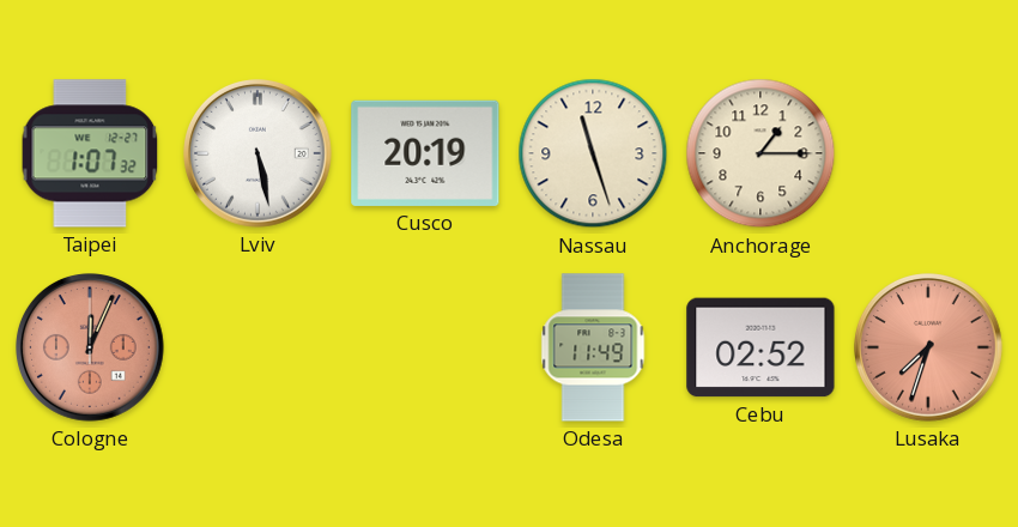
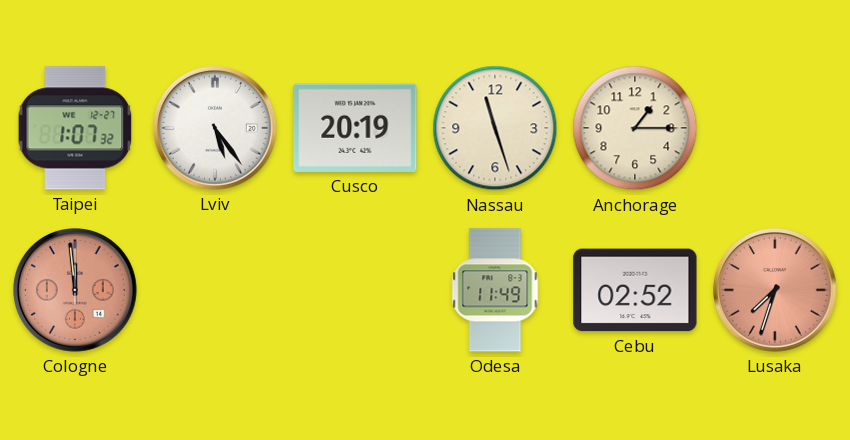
Lviv: 5:28 -> 5:24
Cologne: 12:04 -> 11:59
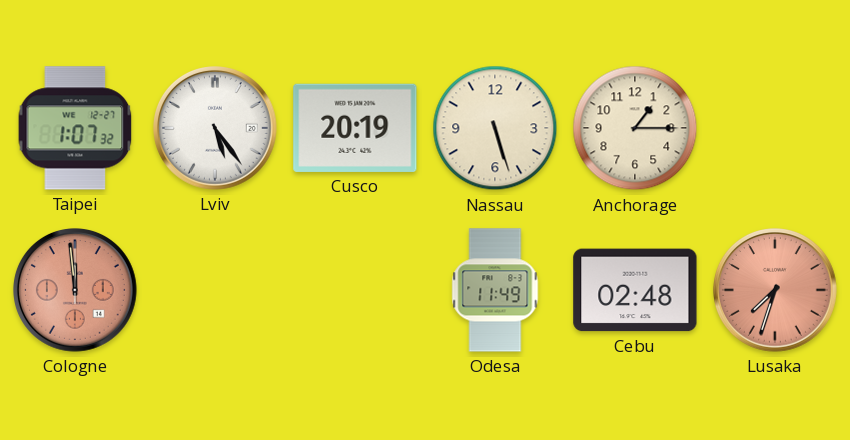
Nassau: 11:27 -> 5:27
Cebu: 02:52 -> 02:48
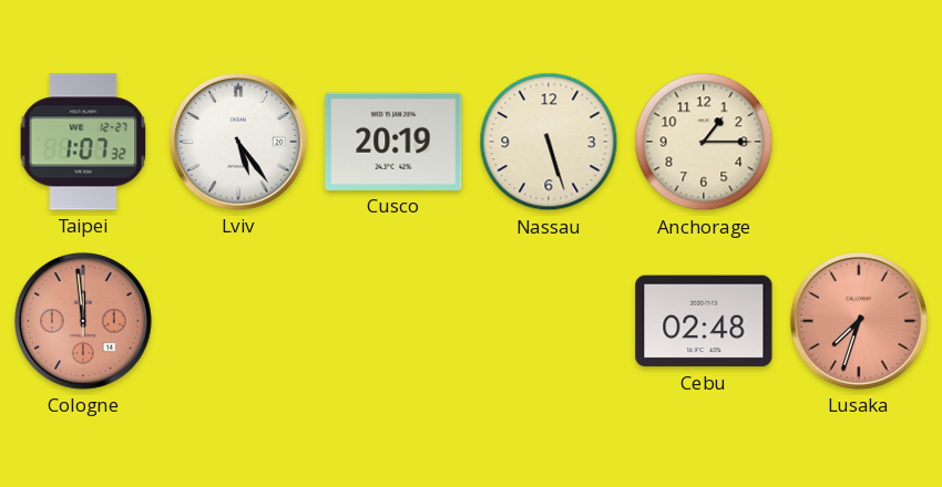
Odesa: 11:49 -> none
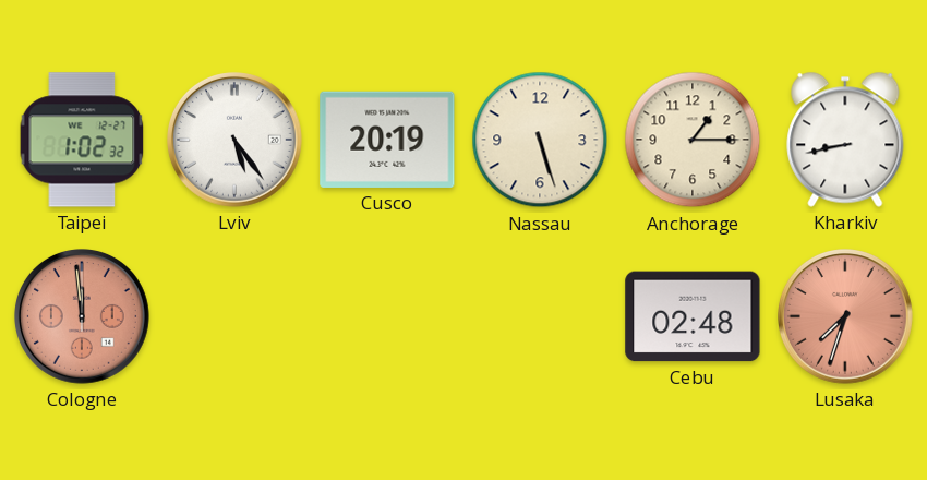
Taipei: 1:07 -> 1:02
Kharkiv: none -> 8:43
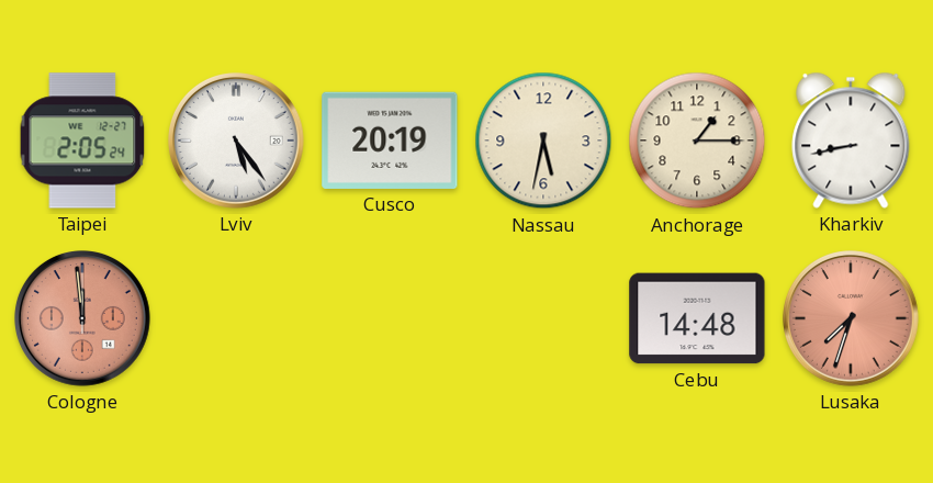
Taipei: 1:02 -> 2:05
Nassau: 5:27 -> 5:32
Cebu: 02:48 -> 14:48
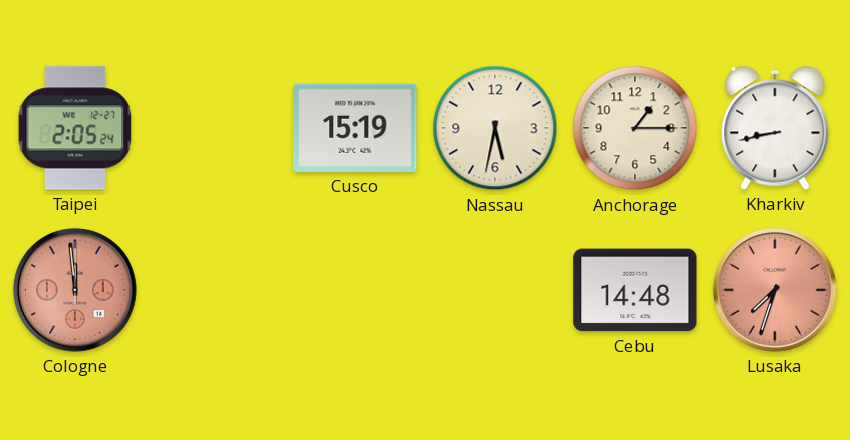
Lviv: 5:24 -> none
Cusco: 20:19 -> 15:19
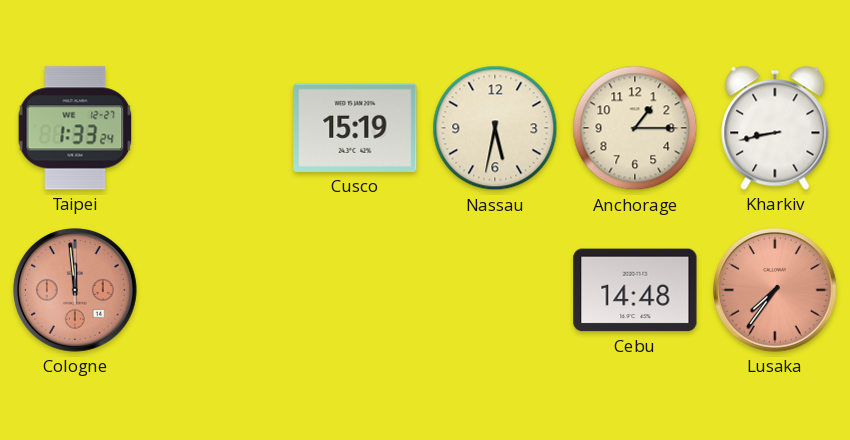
Taipei: 2:05 -> 1:33
Lusaka: 7:33 -> 7:36
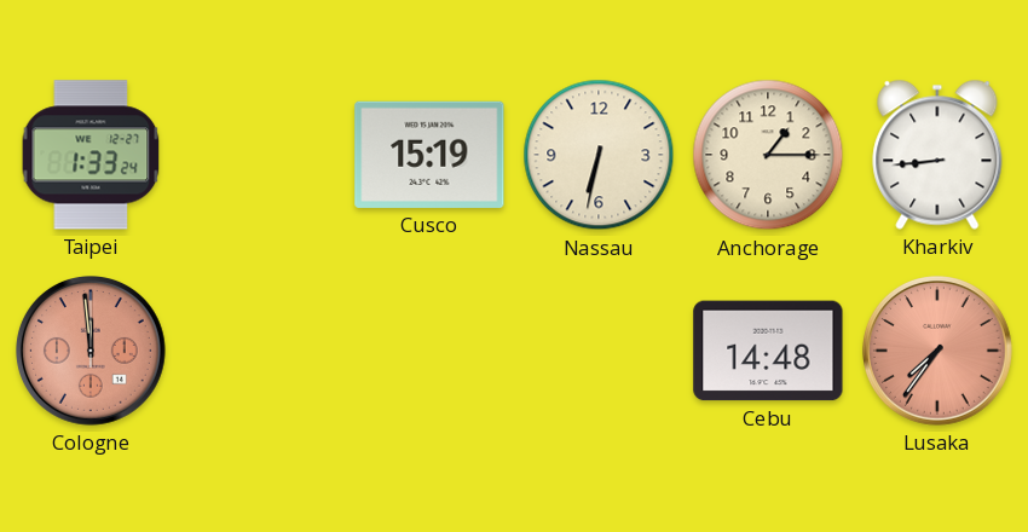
Nassau: 5:32 -> 6:32
Kharkiv: 8:43 -> 8:44
